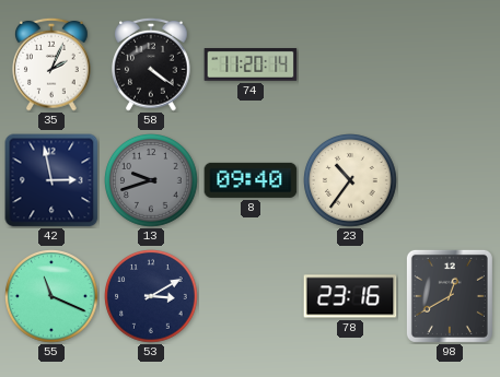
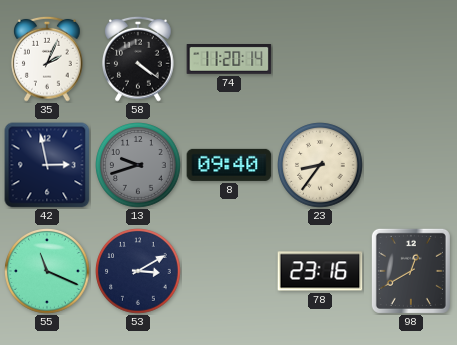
23: 10:36 -> 8:36
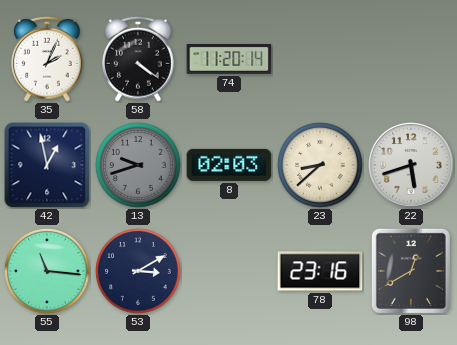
42: 2:58 -> 12:58
8: 09:40 -> 02:03
23: 8:36 -> 8:38
22: none -> 5:42
55: 11:19 -> 11:16
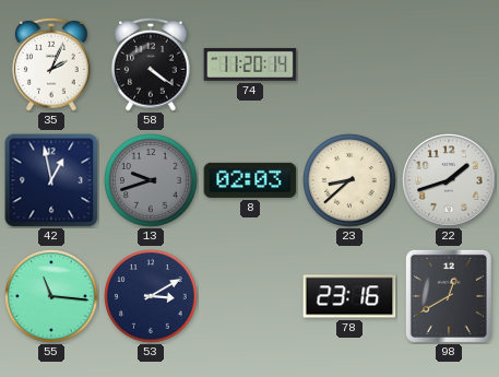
22: 5:42 -> 1:42
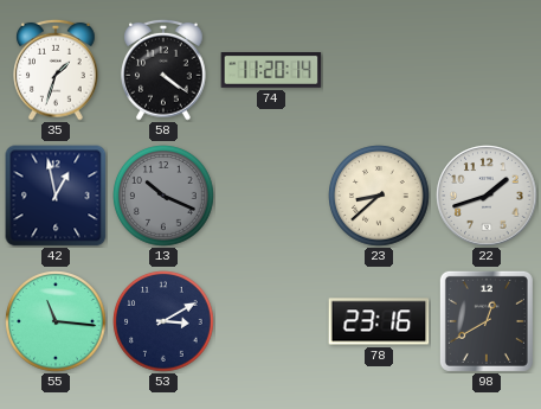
35: 2:04 -> 1:33
13: 9:42 -> 10:19
8: 02:03 -> none
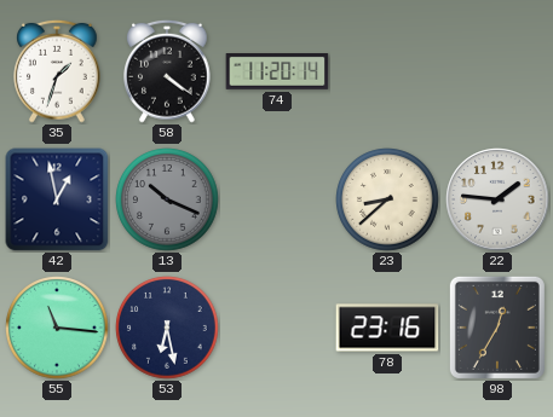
22: 1:42 -> 1:46
53: 3:10 -> 6:28
98: 12:40 -> 12:35
